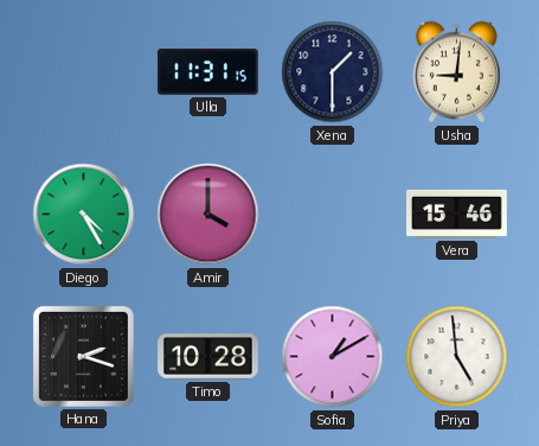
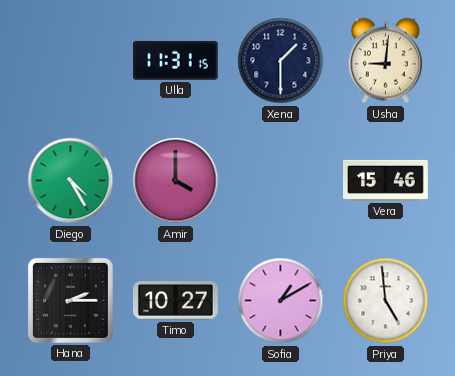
Hana: 2:18 -> 2:15
Timo: 10:28 -> 10:27
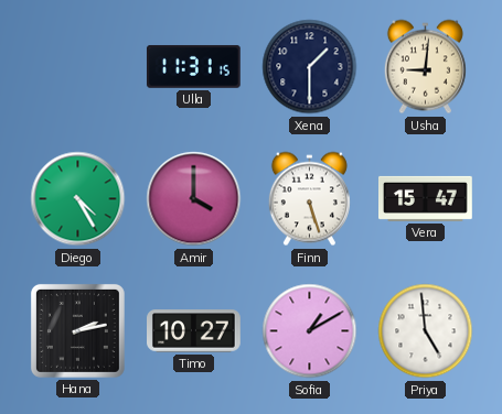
Finn: none -> 5:27
Vera: 15:46 -> 15:47
Hana: 2:15 -> 2:13
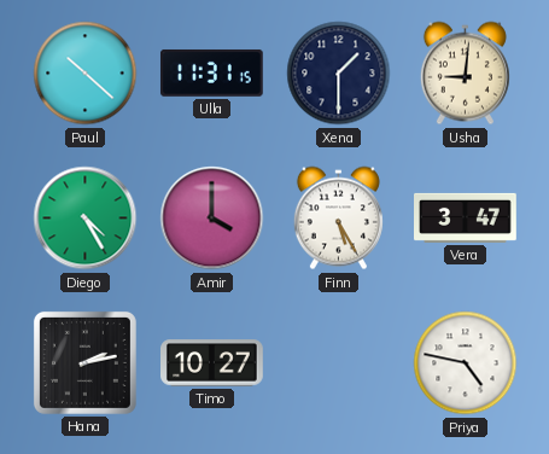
Paul: none -> 10:22
Finn: 5:27 -> 5:25
Vera: 15:47 -> 3:47
Sofia: 1:10 -> none
Priya: 4:59 -> 4:47
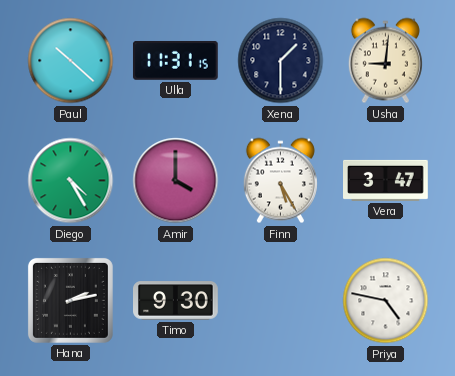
Timo: 10:27 -> 9:30
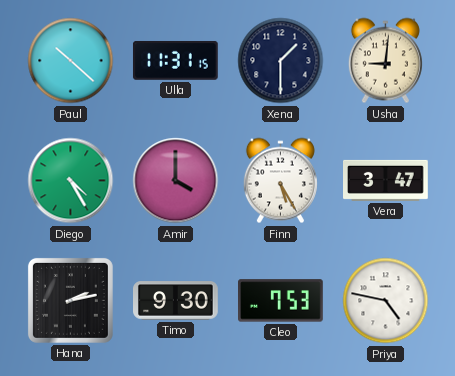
Cleo: none -> 7:53
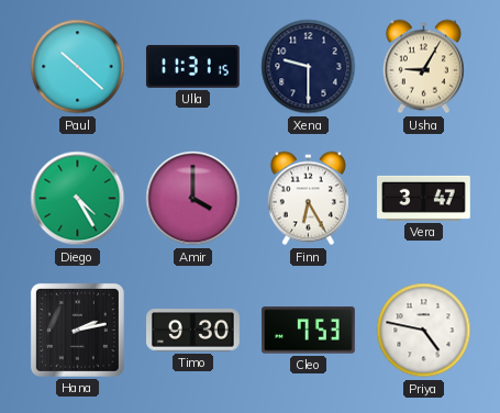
Xena: 1:30 -> 9:30
Usha: 9:01 -> 9:05
Finn: 5:25 -> 6:25
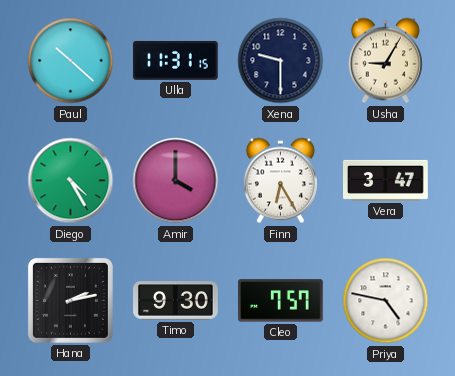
Cleo: 7:53 -> 7:57
